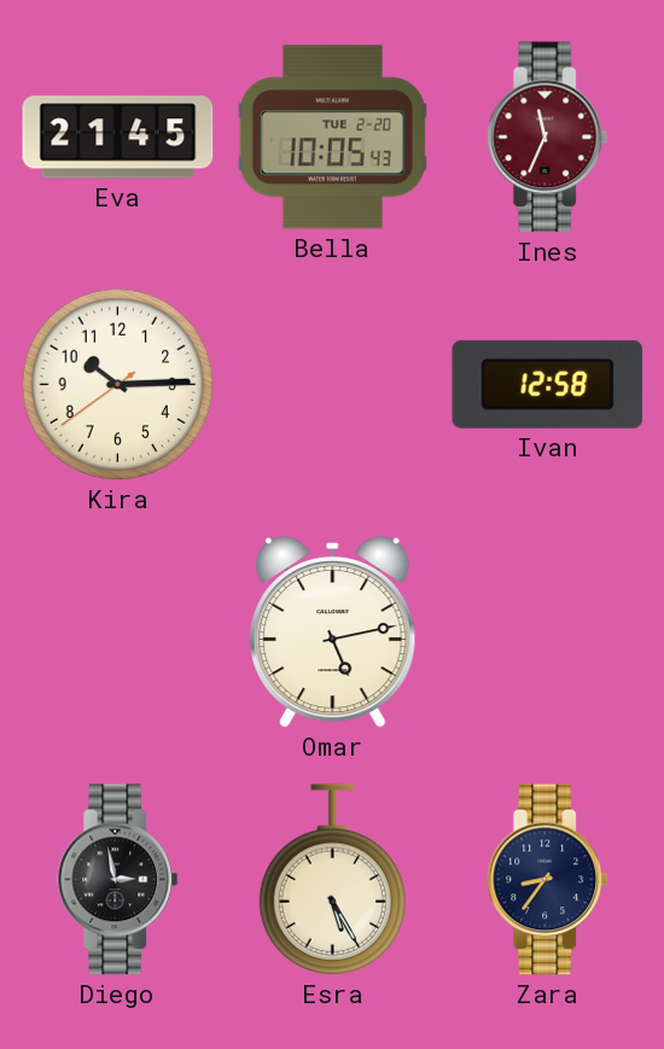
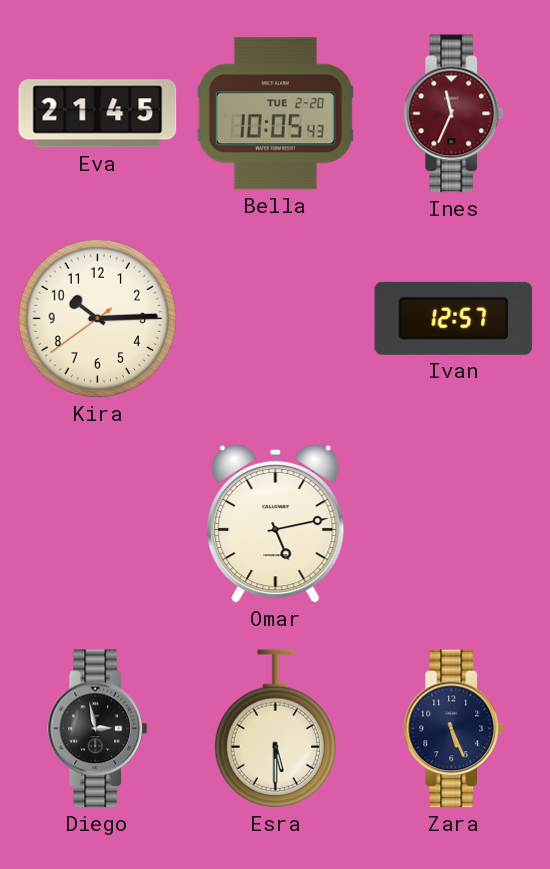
Ivan: 12:58 -> 12:57
Esra: 5:25 -> 5:30
Zara: 8:36 -> 5:26
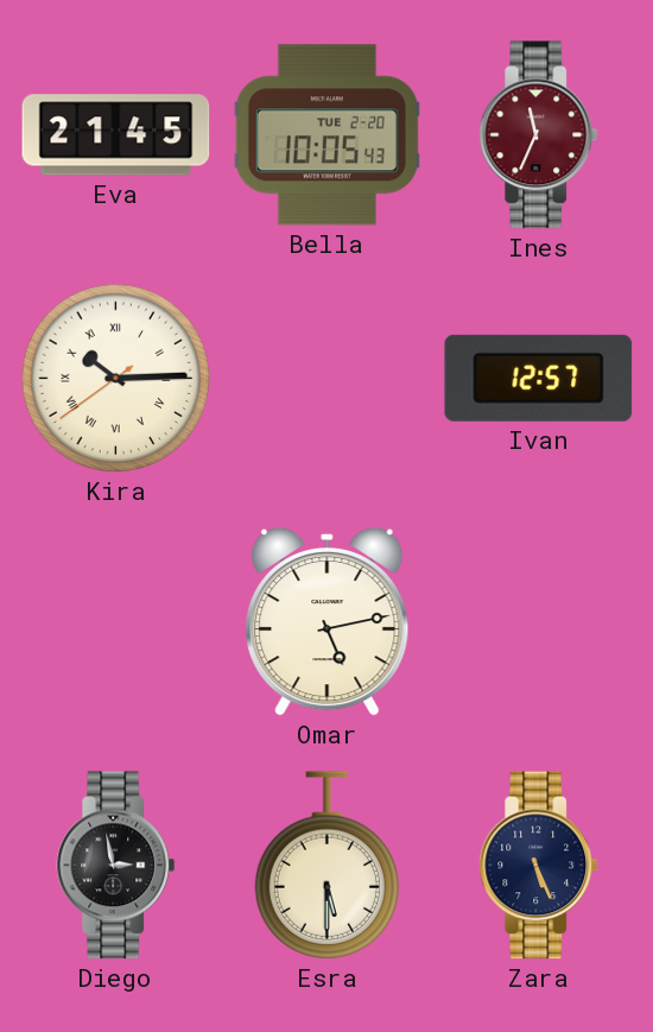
Kira numerals: Arabic -> Roman
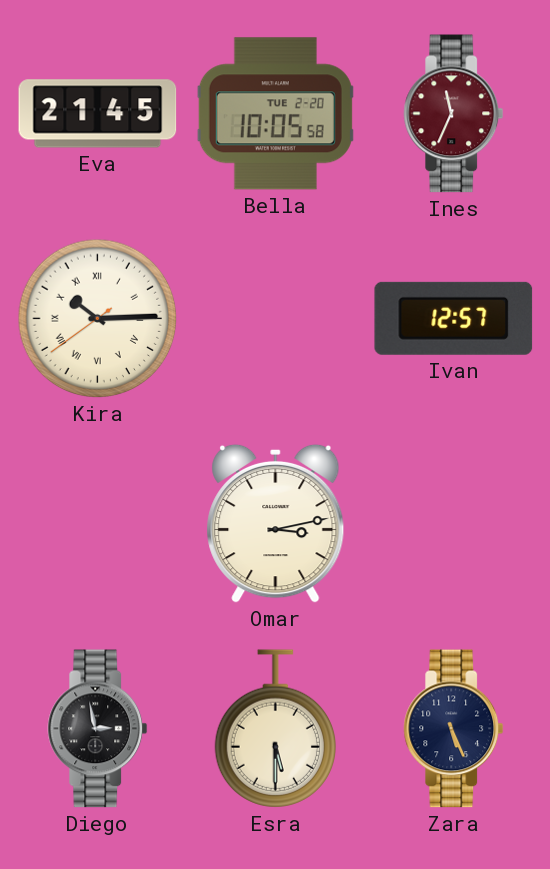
Bella: 10:05:43 -> 10:05:58
Omar: 5:13 -> 3:13
